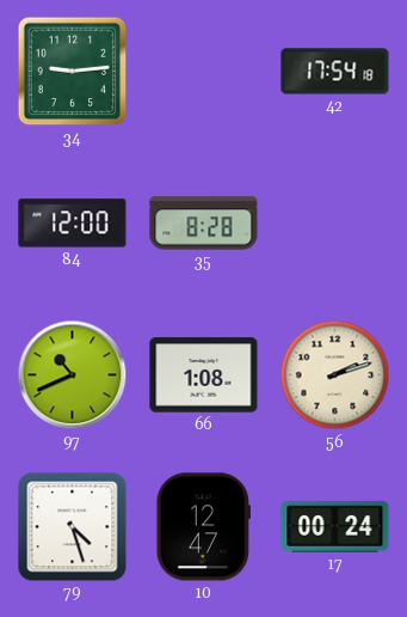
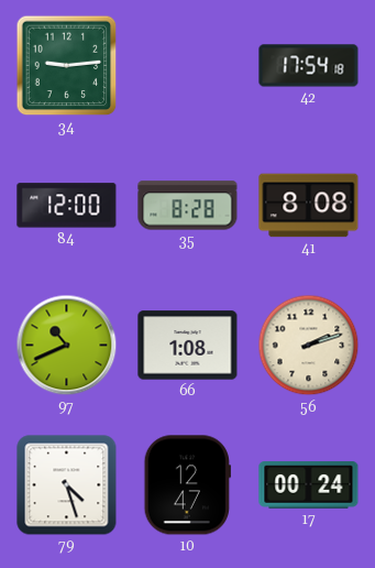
41: none -> 8:08
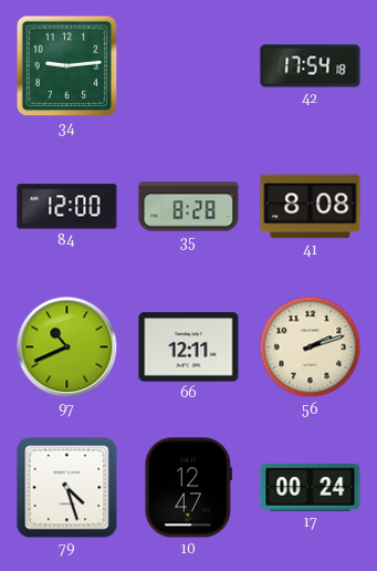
66: 1:08 -> 12:11
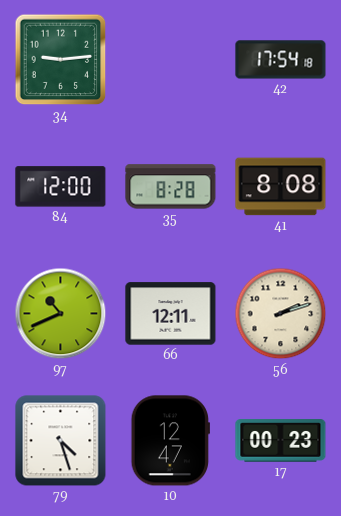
17: 00:24 -> 00:23
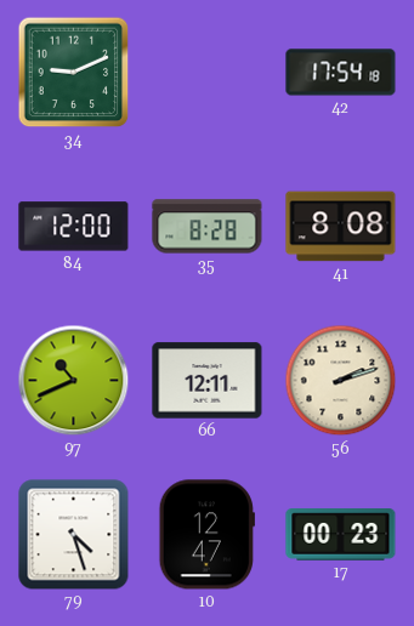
34: 9:14 -> 9:11
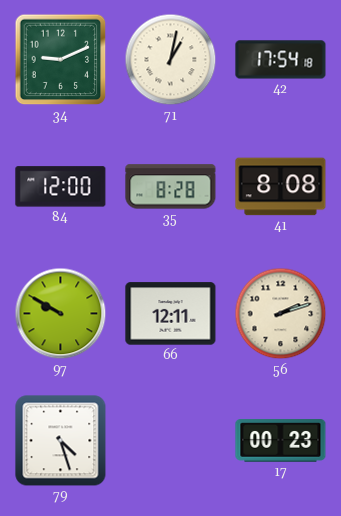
71: none -> 1:02
97: 10:41 -> 9:50
10: 12:47 -> none
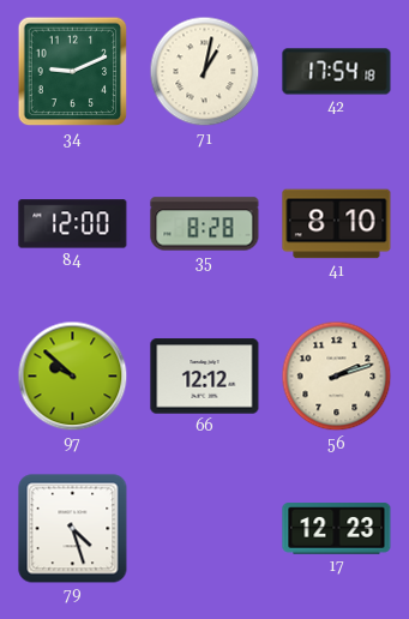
41: 8:08 -> 8:10
97: 9:50 -> 9:52
66: 12:11 -> 12:12
17: 00:23 -> 12:23
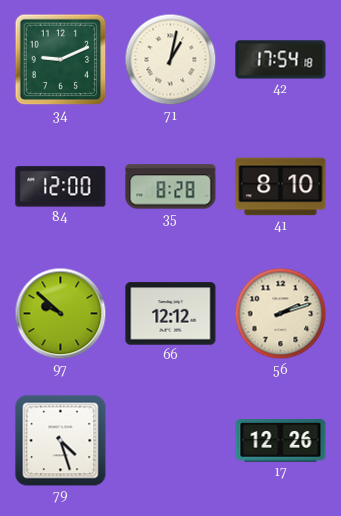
17: 12:23 -> 12:26
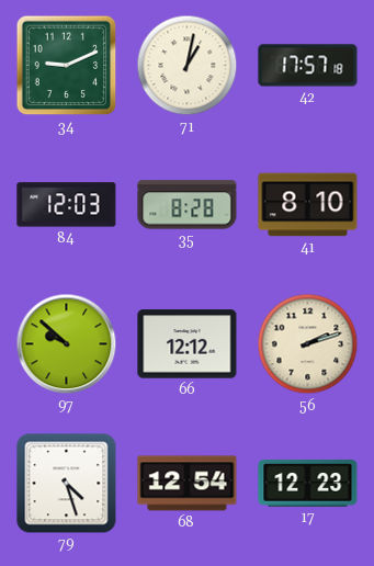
42: 17:54 -> 17:57
84: 12:00 -> 12:03
68: none -> 12:54
17: 12:26 -> 12:23
